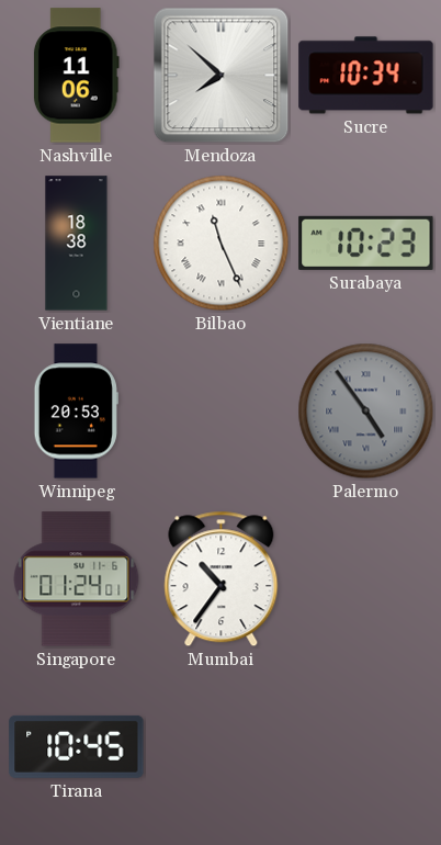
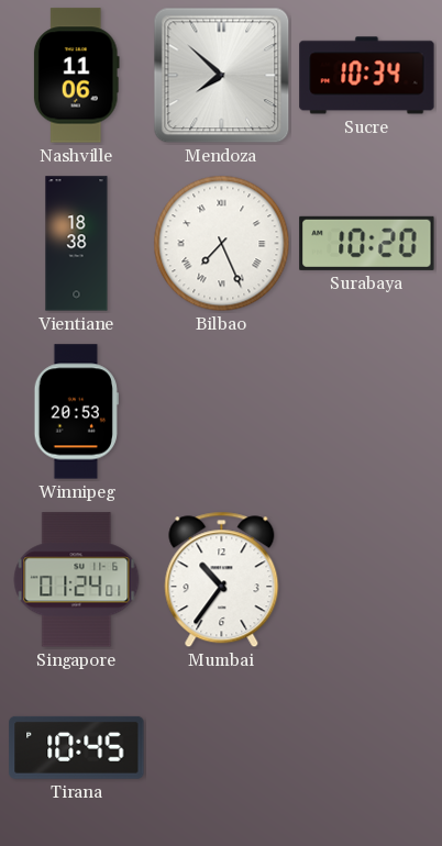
Bilbao: 11:26 -> 7:26
Surabaya: 10:23 -> 10:20
Palermo: 4:54 -> none
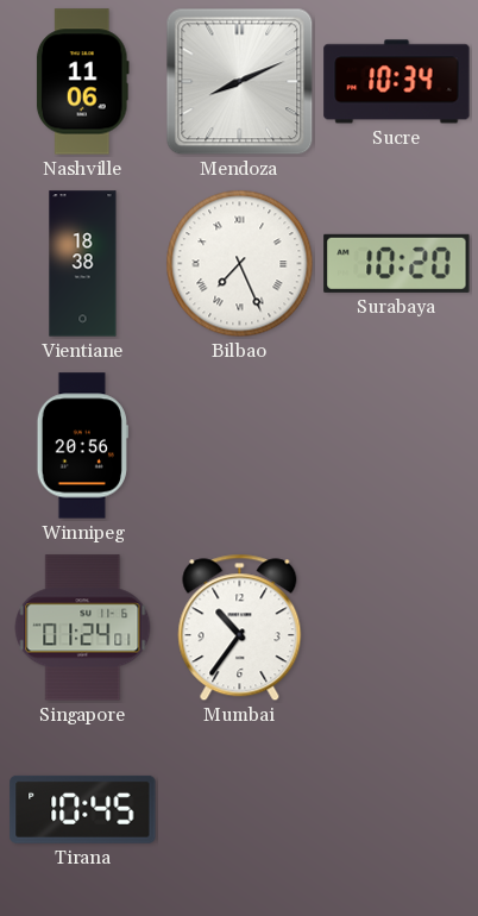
Mendoza: 7:52 -> 8:11
Winnipeg: 20:53 -> 20:56
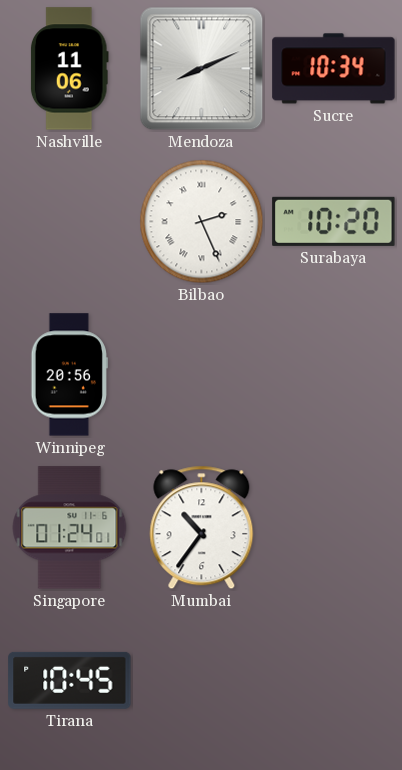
Vientiane: 18:38 -> none
Bilbao: 7:26 -> 2:26
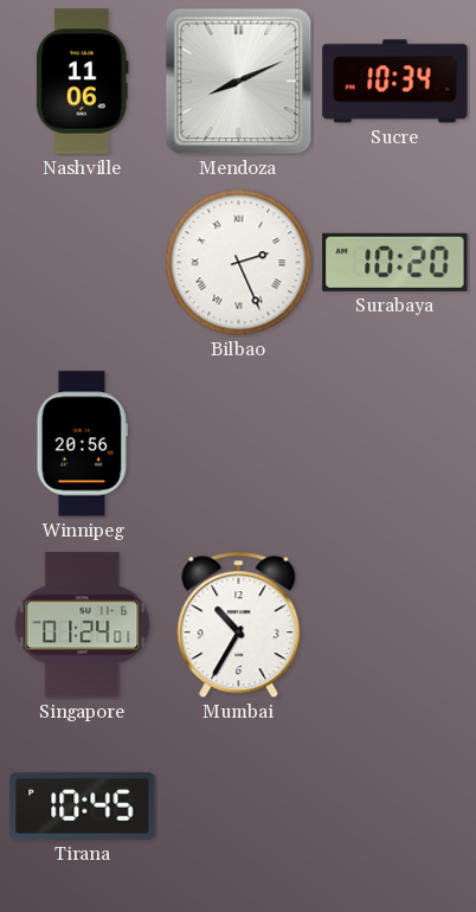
Mumbai: 10:36 -> 10:35
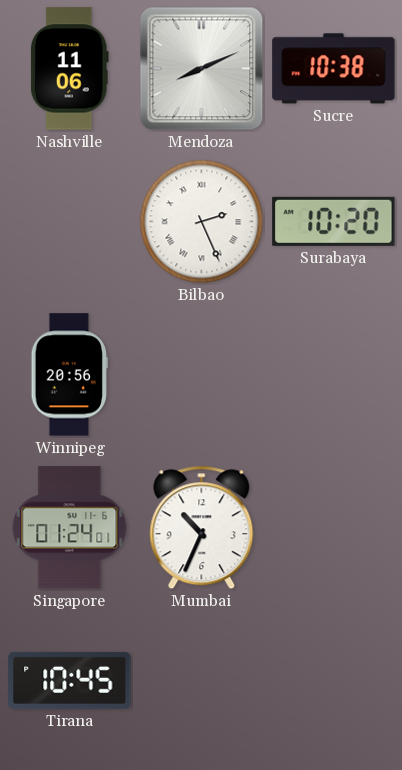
Sucre: 10:34 -> 10:38
Mumbai: 10:35 -> 10:34
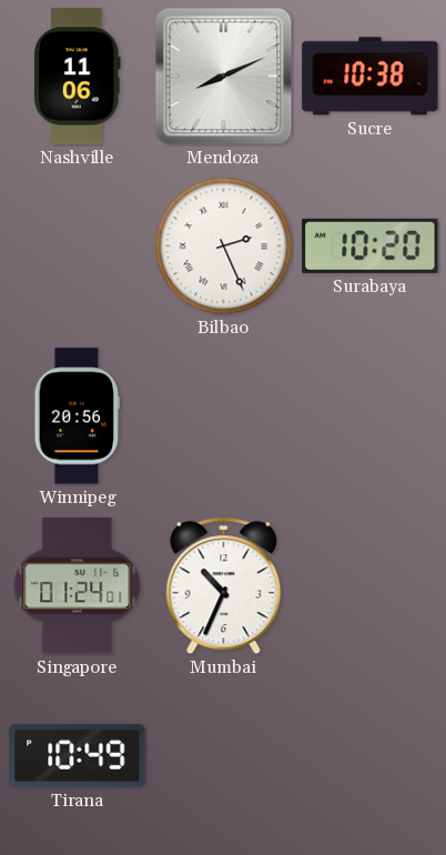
Tirana: 10:45 -> 10:49
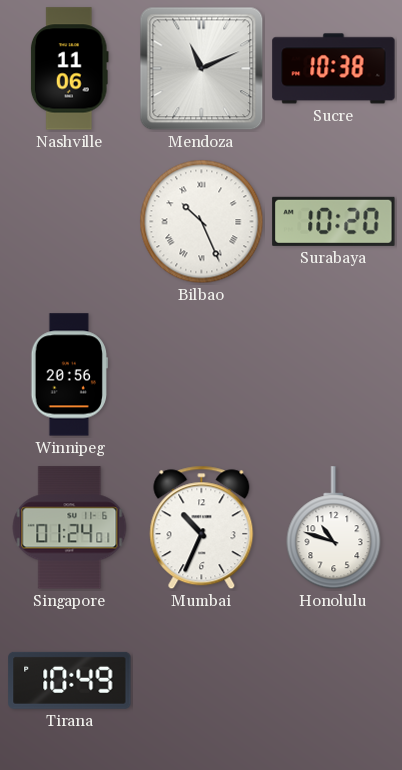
Mendoza: 8:11 -> 11:11
Bilbao: 2:26 -> 10:26
Honolulu: none -> 10:48
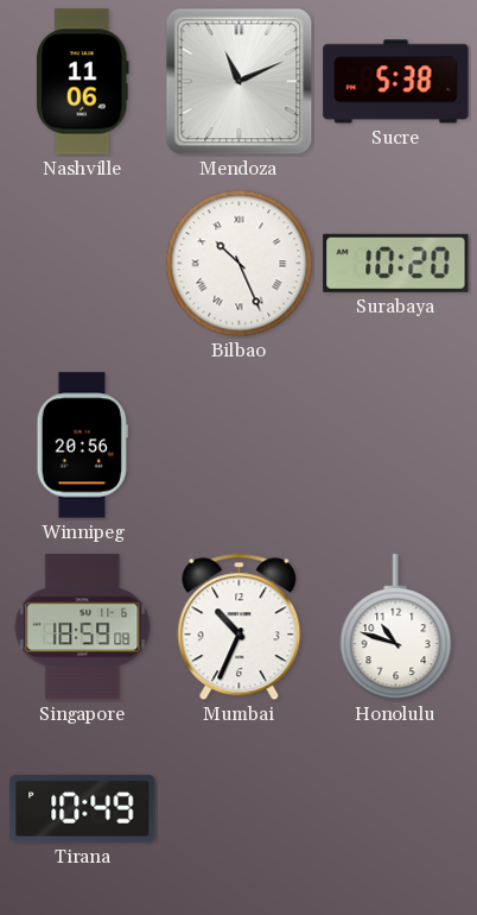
Sucre: 10:38 -> 5:38
Singapore: 01:24 -> 18:59
